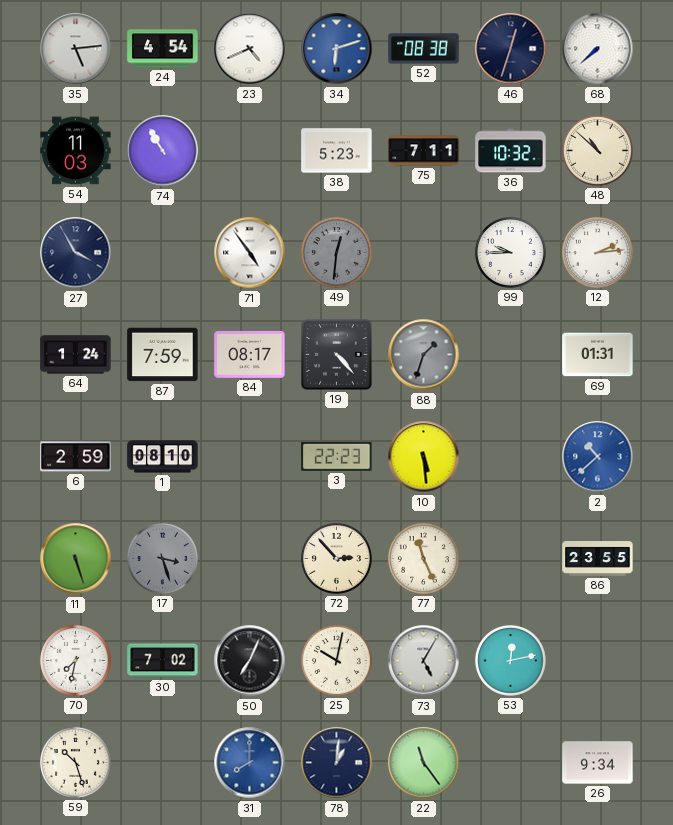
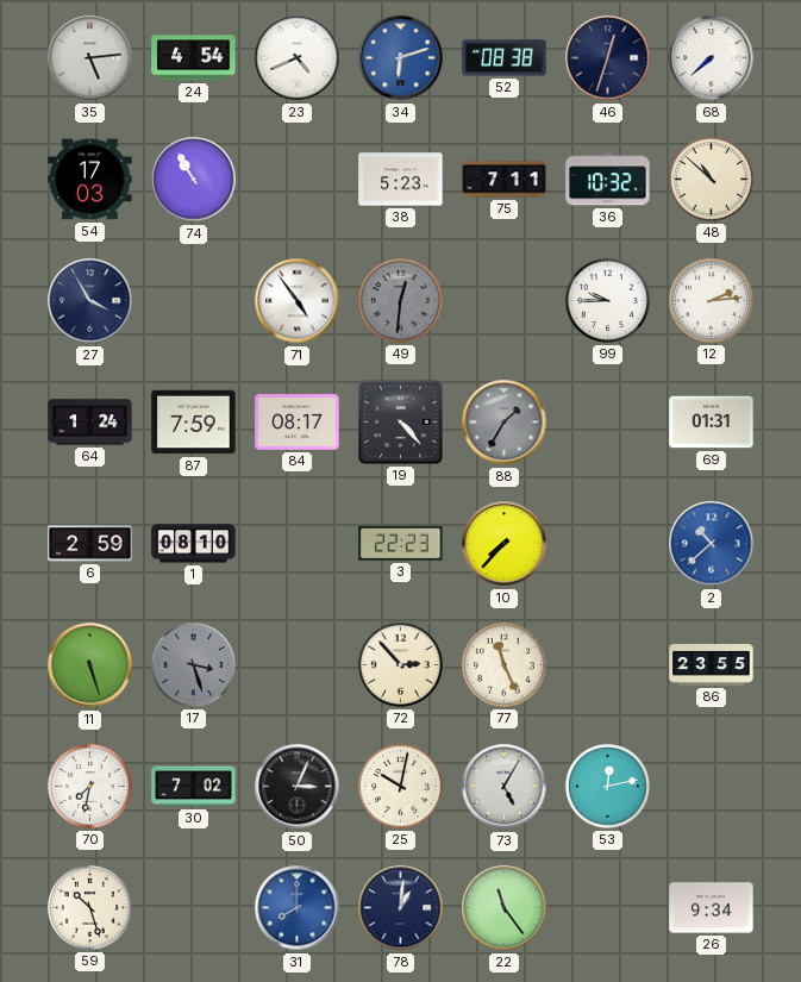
54: 11:03 -> 17:03
88: 1:33 -> 1:35
10: 5:29 -> 7:37
50: 7:04 -> 3:04
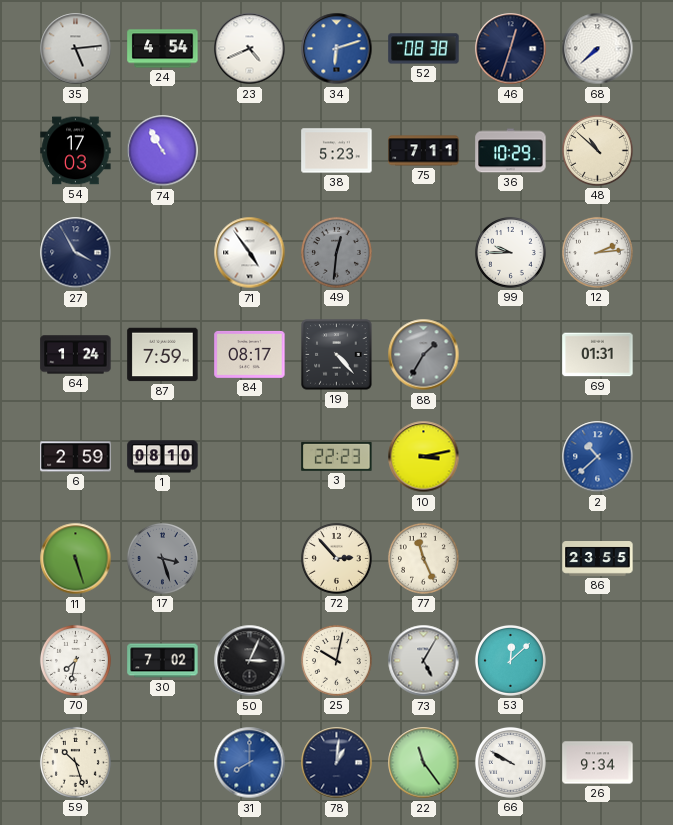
36: 10:32 -> 10:29
10: 7:37 -> 3:13
53: 12:13 -> 12:08
66: none -> 9:50
